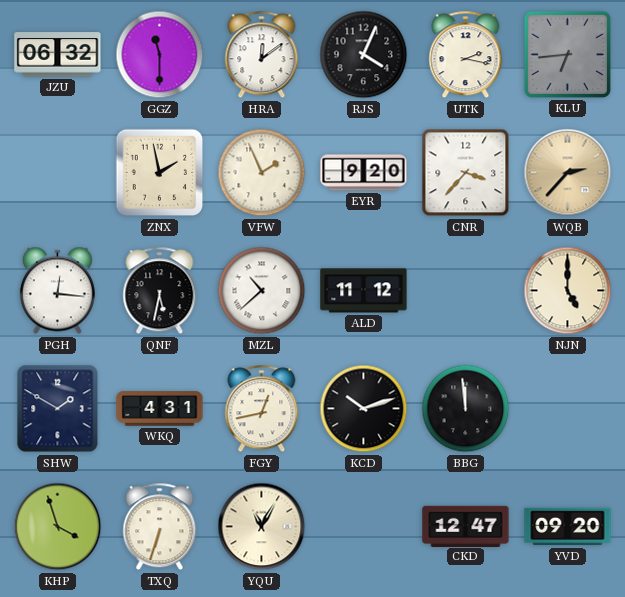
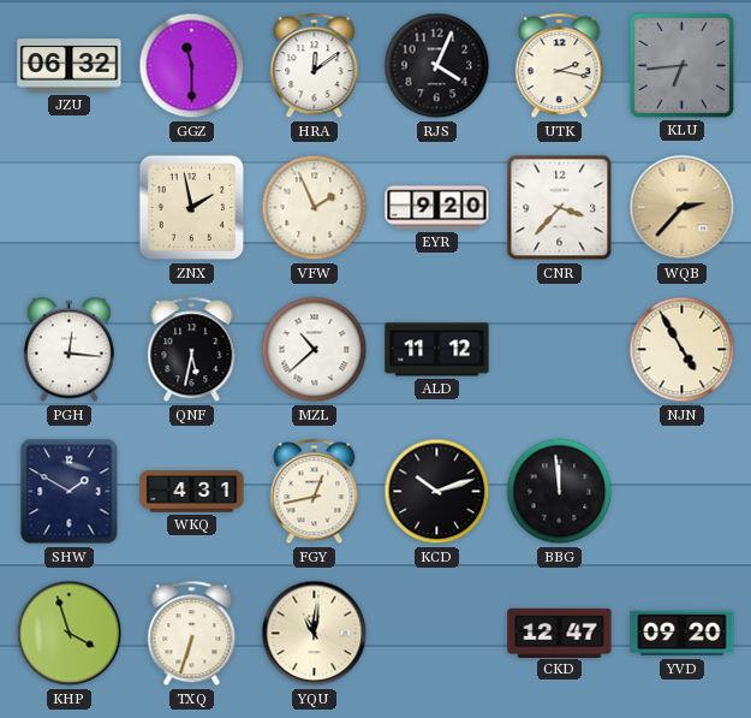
NJN: 5:00 -> 4:55
YQU: 11:05 -> 11:01
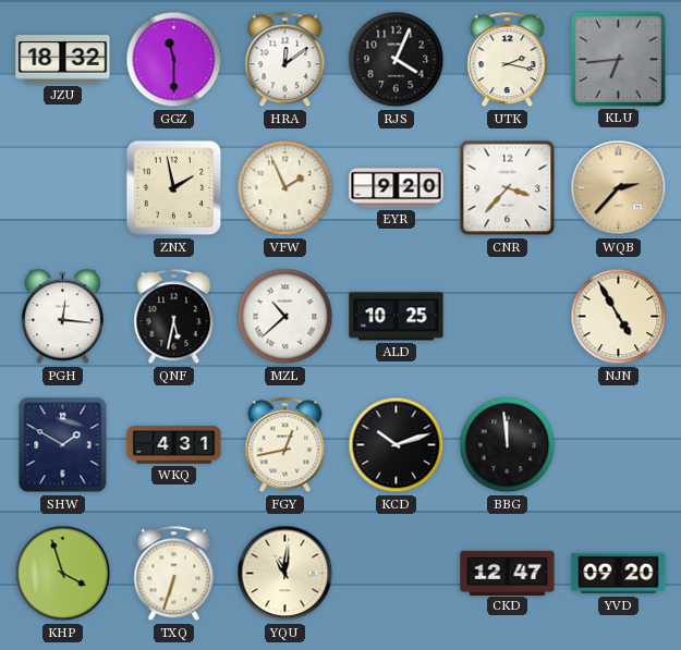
JZU: 06:32 -> 18:32
ALD: 11:12 -> 10:25
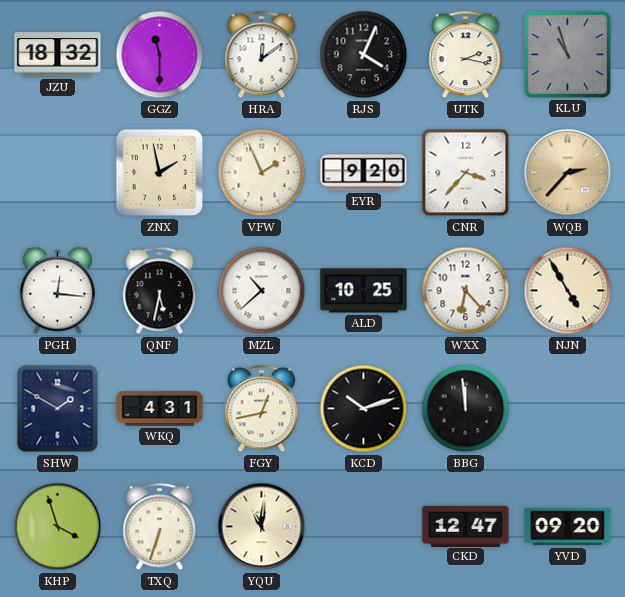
KLU: 6:44 -> 10:57
WXX: none -> 6:23
